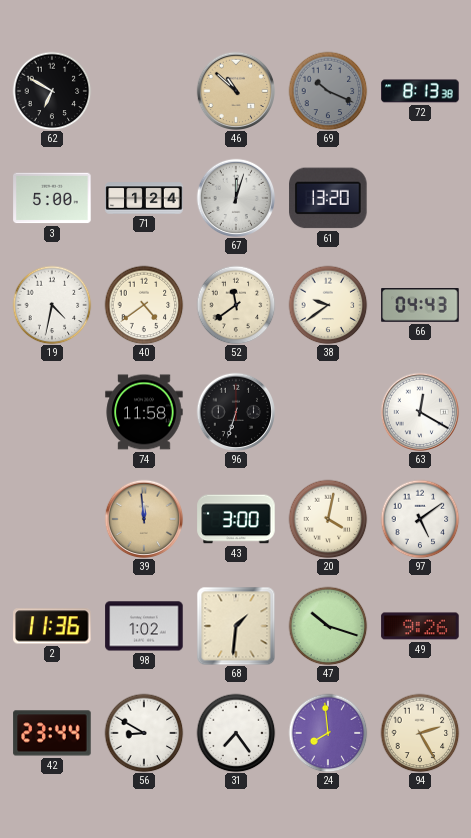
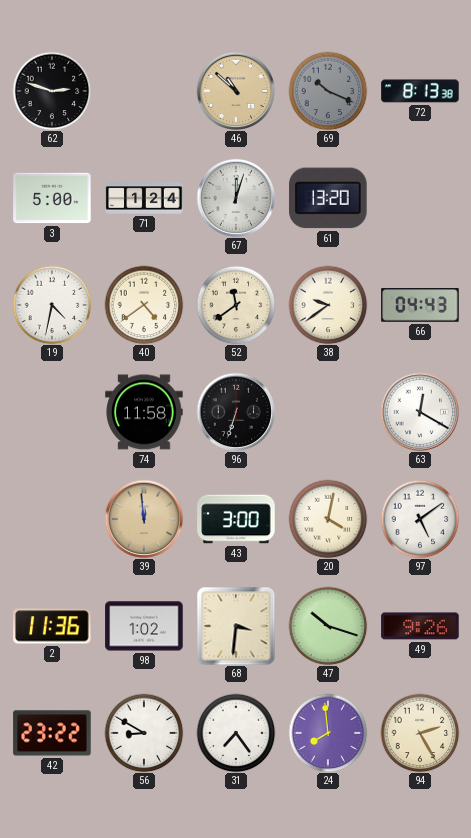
62: 6:50 -> 2:48
68: 1:31 -> 3:31
42: 23:44 -> 23:22
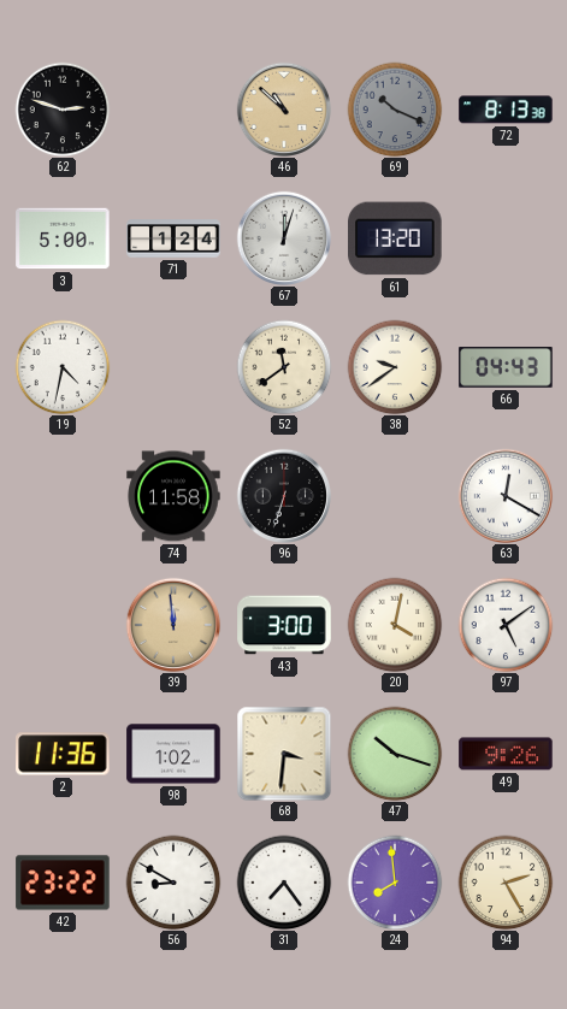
40: 4:39 -> none
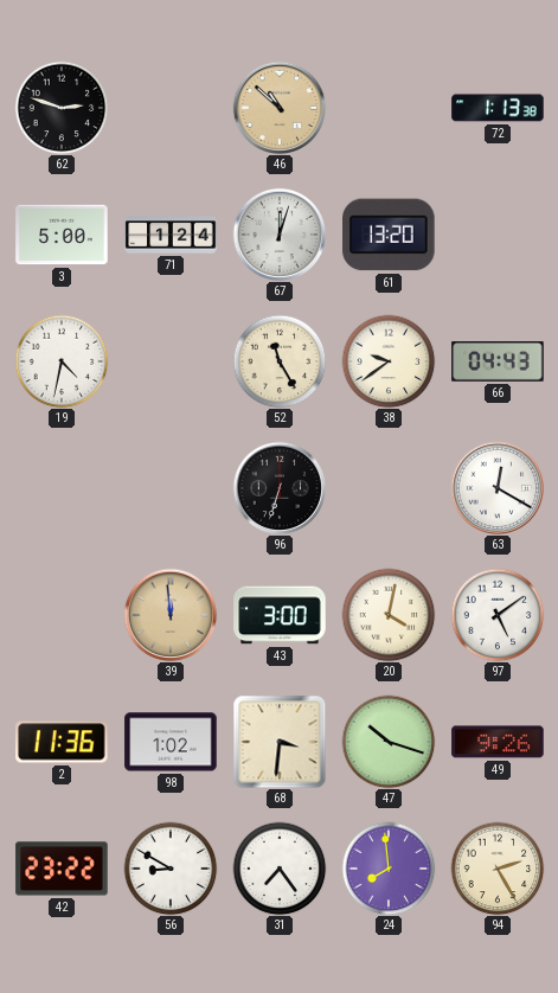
69: 10:19 -> none
72: 8:13 -> 1:13
52: 11:39 -> 11:25
74: 11:58 -> none
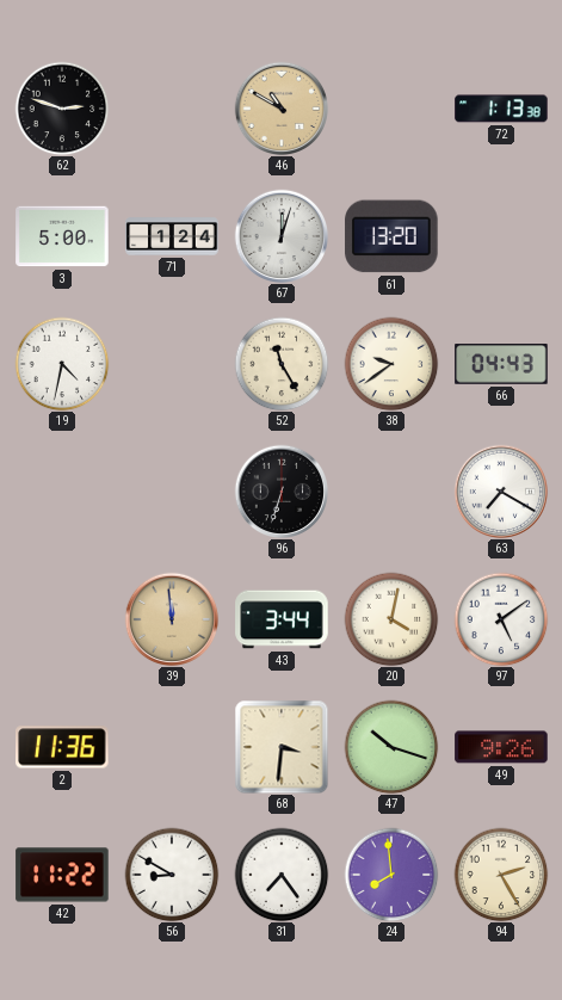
46: 10:52 -> 10:50
63: 12:20 -> 7:20
43: 3:00 -> 3:44
98: 1:02 -> none
42: 23:22 -> 11:22
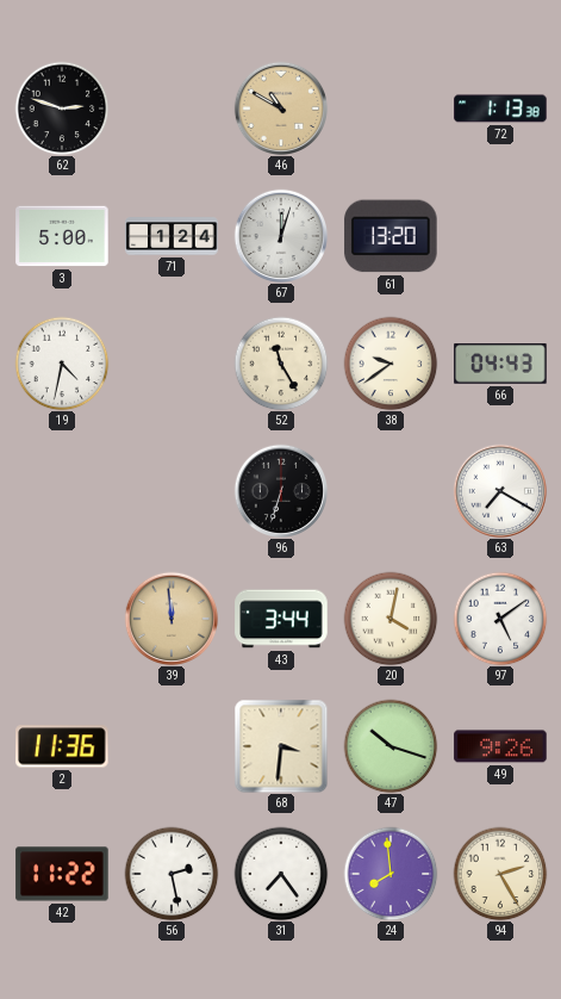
56: 8:50 -> 2:28
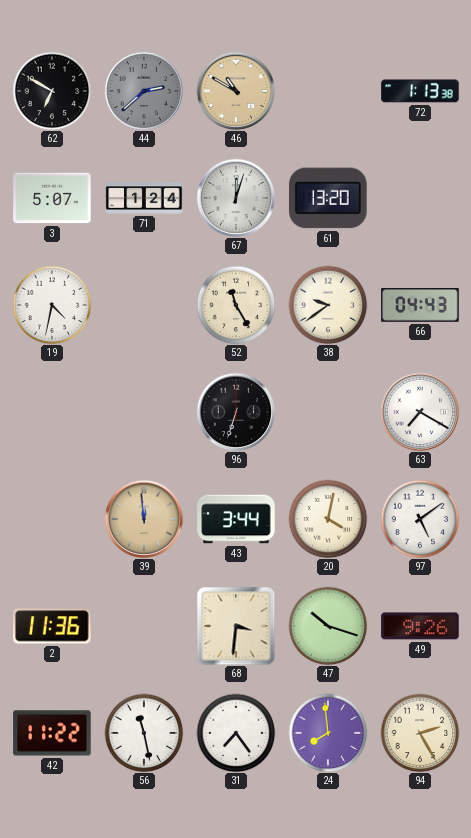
62: 2:48 -> 6:50
44: none -> 2:38
3: 5:00 -> 5:07
56: 2:28 -> 11:28
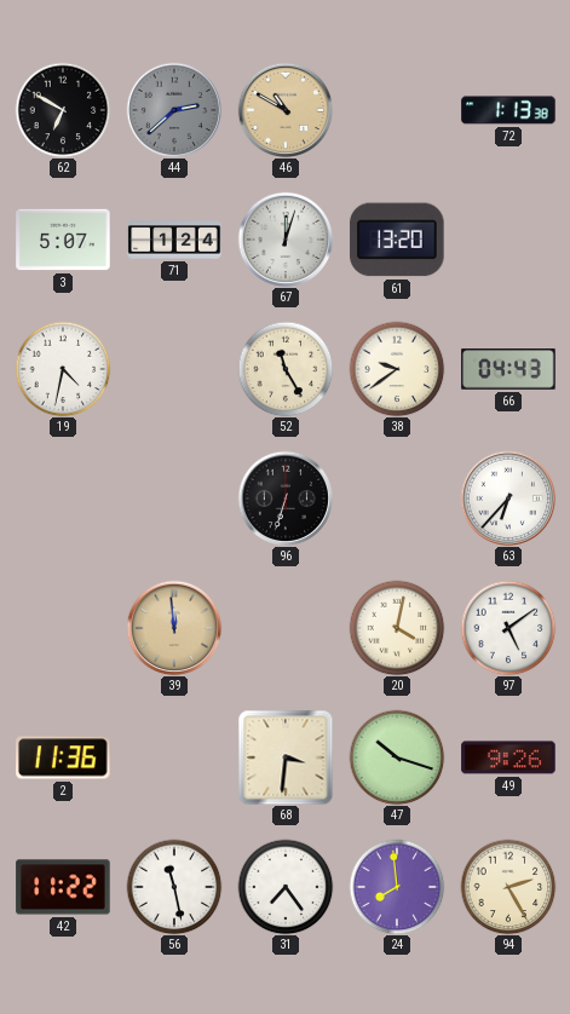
63: 7:20 -> 6:37
43: 3:44 -> none
